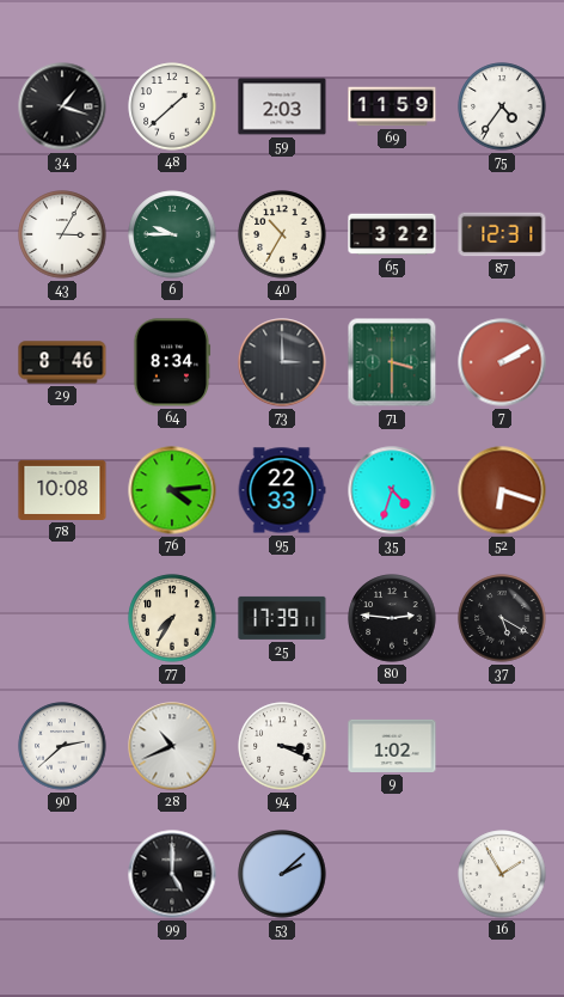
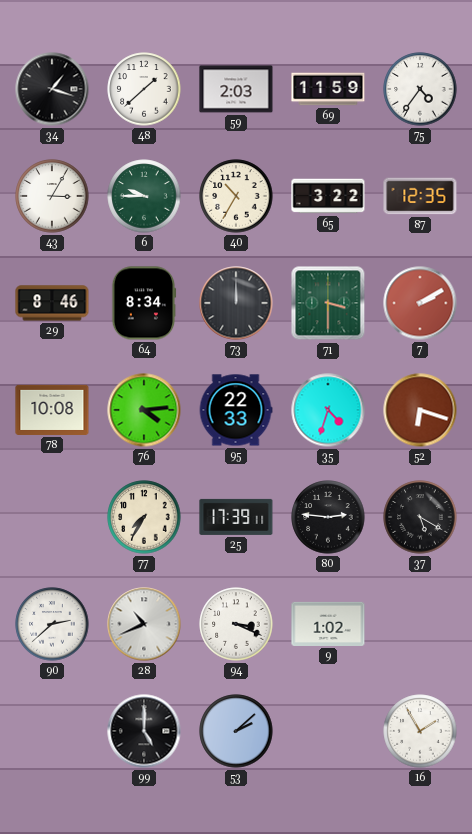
87: 12:31 -> 12:35
73: 3:00 -> 12:00
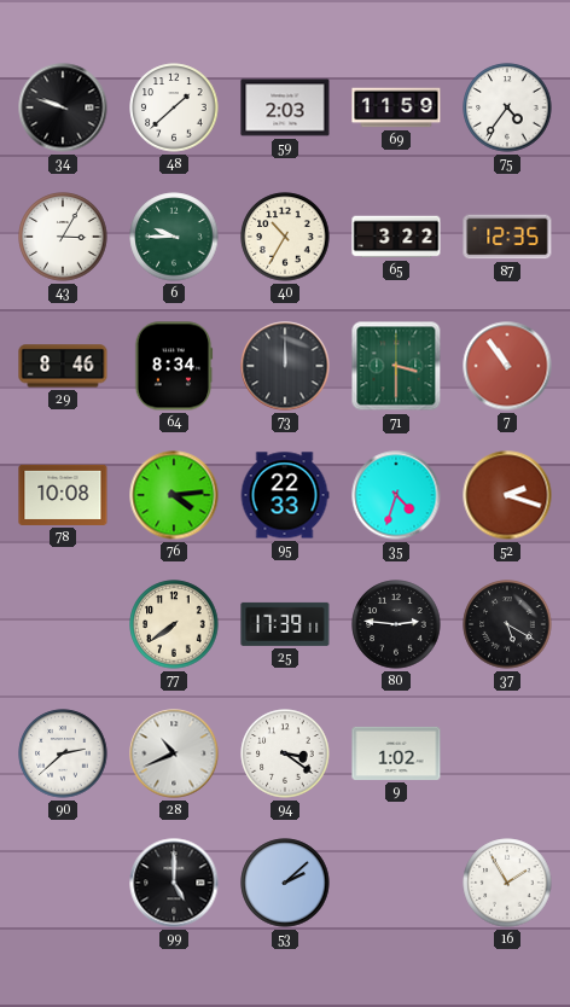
34: 1:18 -> 9:48
7: 2:10 -> 10:54
52: 6:18 -> 2:18
77: 7:35 -> 7:39
94: 3:19 -> 3:21
